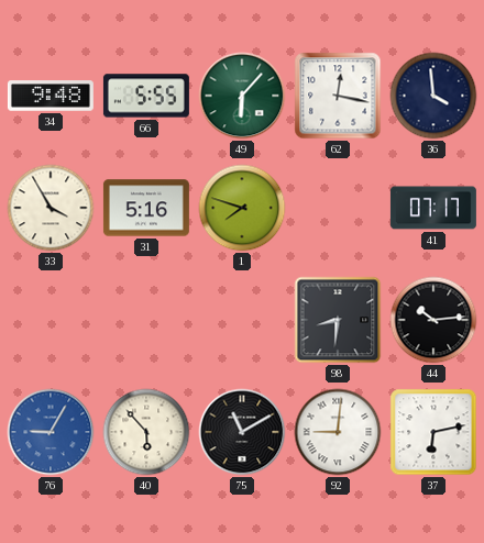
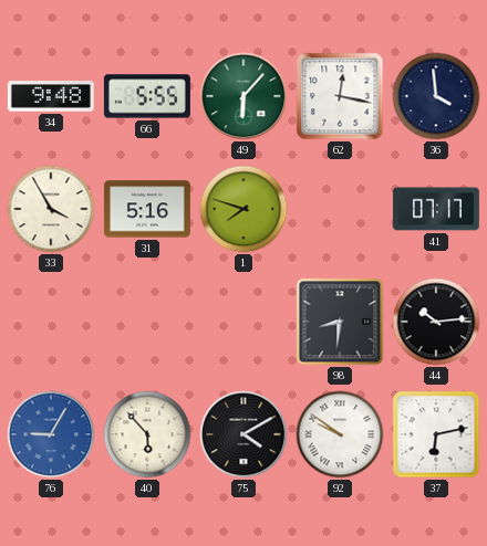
75: 11:10 -> 4:10
92: 9:01 -> 9:51
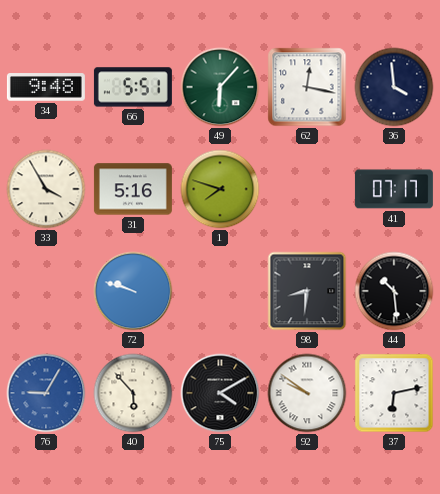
66: 5:55 -> 5:51
72: none -> 9:48
44: 10:14 -> 10:29
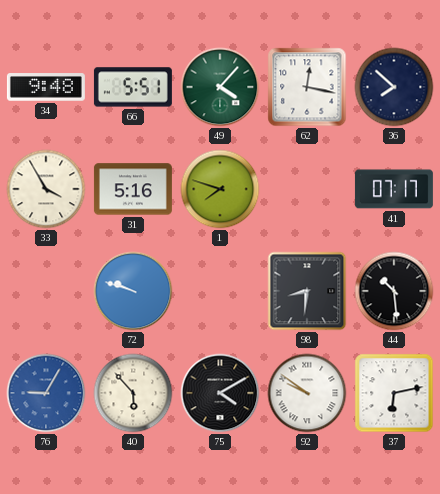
49: 6:07 -> 4:07
36: 3:59 -> 7:52
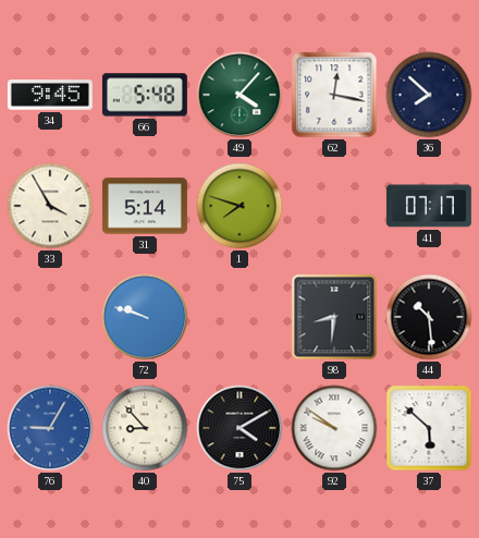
34: 9:48 -> 9:45
66: 5:51 -> 5:48
31: 5:16 -> 5:14
40: 5:53 -> 8:53
37: 6:13 -> 5:52
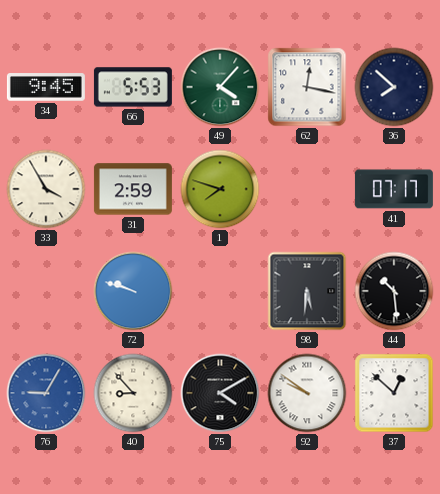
66: 5:48 -> 5:53
31: 5:14 -> 2:59
98: 8:31 -> 5:31
37: 5:52 -> 12:52
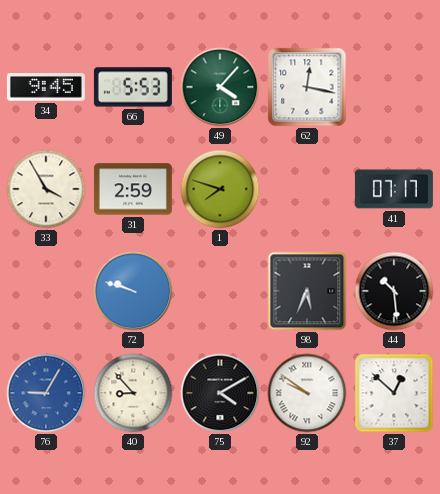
36: 7:52 -> none
98: 5:31 -> 5:34
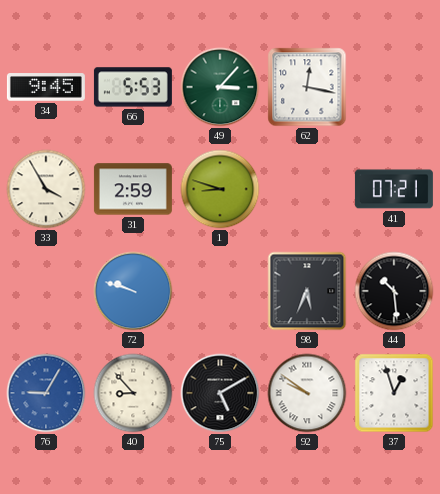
49: 4:07 -> 3:07
1: 7:48 -> 8:48
41: 07:17 -> 07:21
75: 4:10 -> 5:10
37: 12:52 -> 12:57
